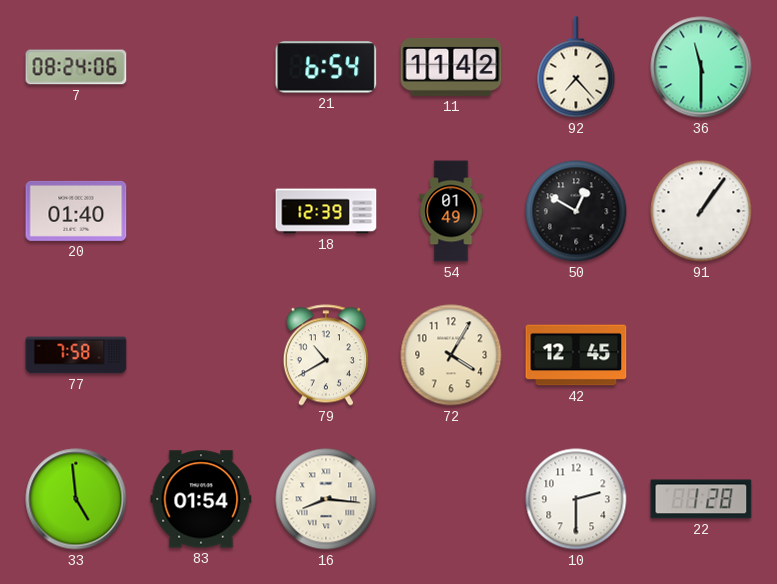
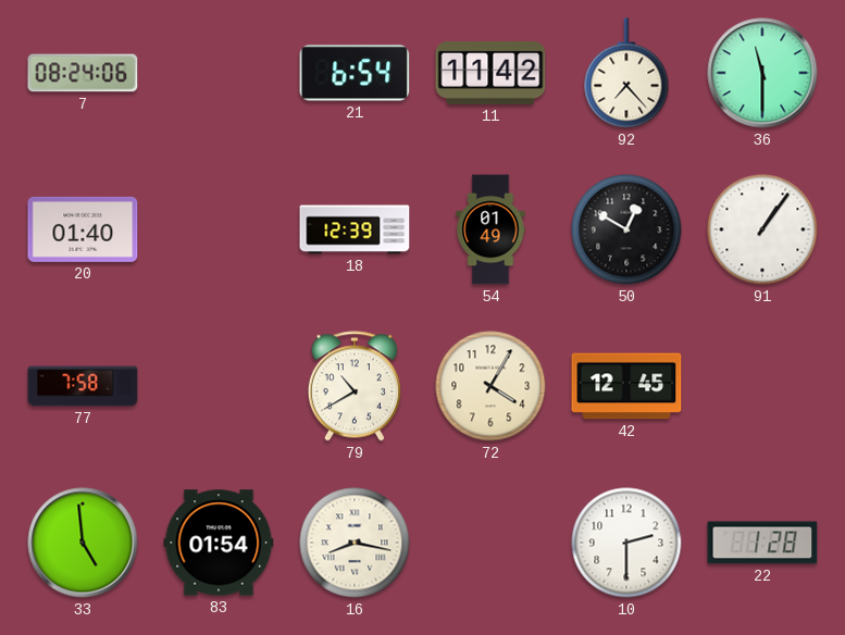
16: 8:16 -> 8:17
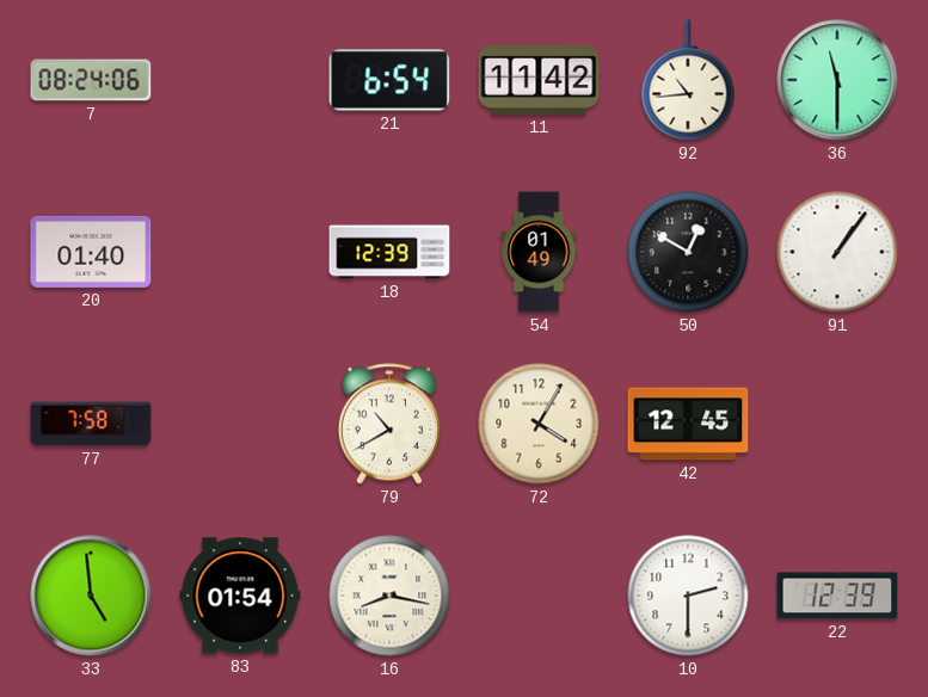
92: 7:23 -> 10:44
22: 1:28 -> 12:39
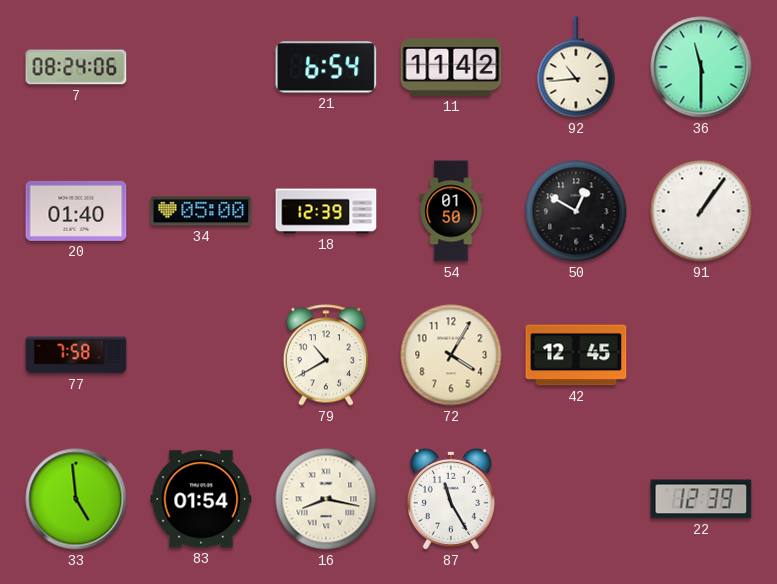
34: none -> 05:00
54: 01:49 -> 01:50
87: none -> 11:25
10: 2:30 -> none
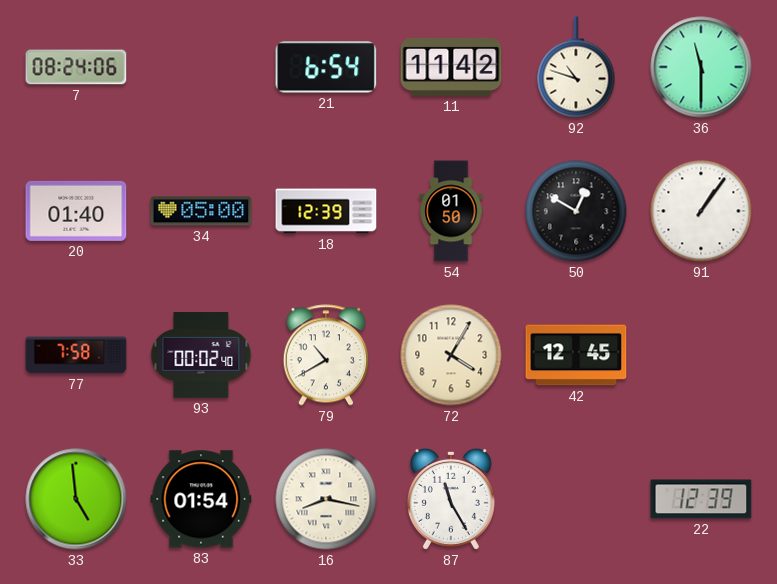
92: 10:44 -> 10:48
93: none -> 00:02
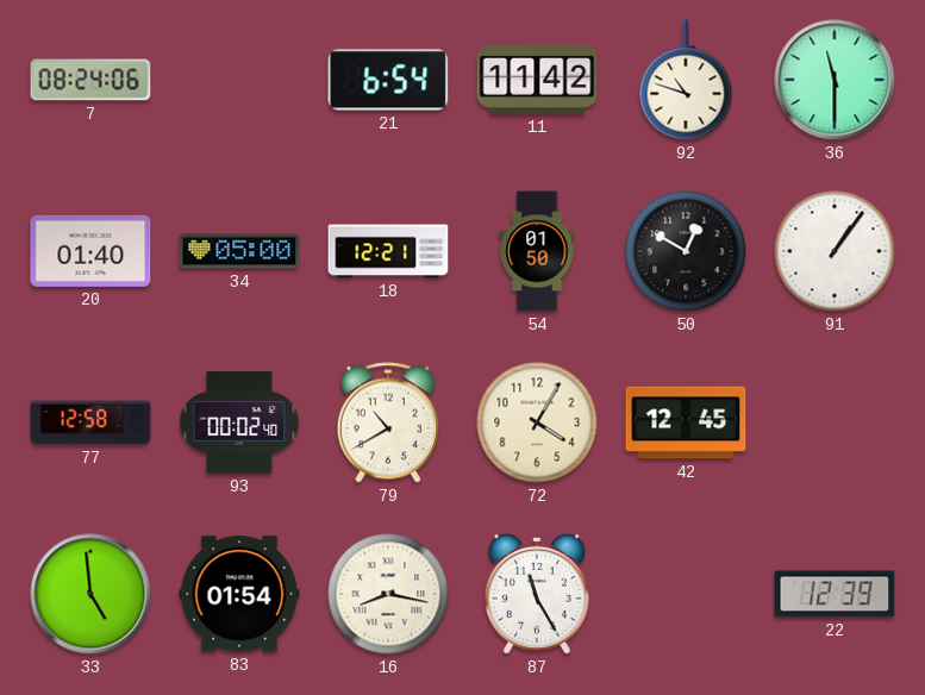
18: 12:39 -> 12:21
77: 7:58 -> 12:58
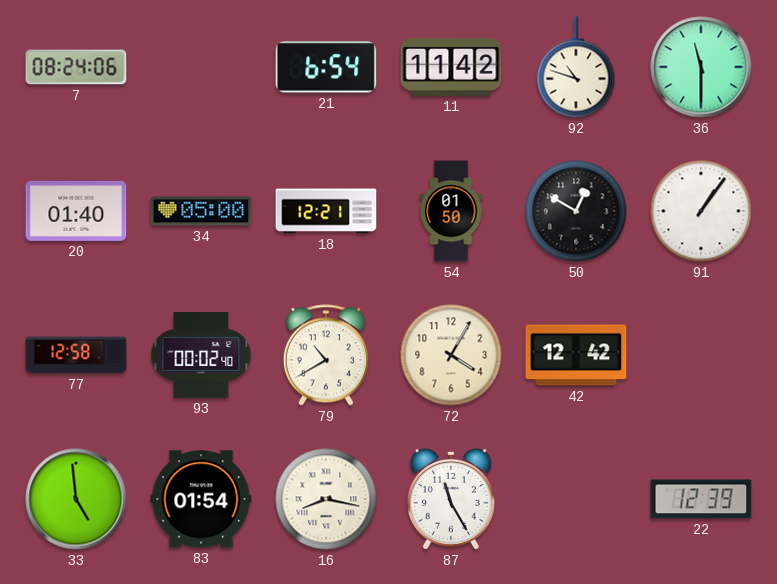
42: 12:45 -> 12:42
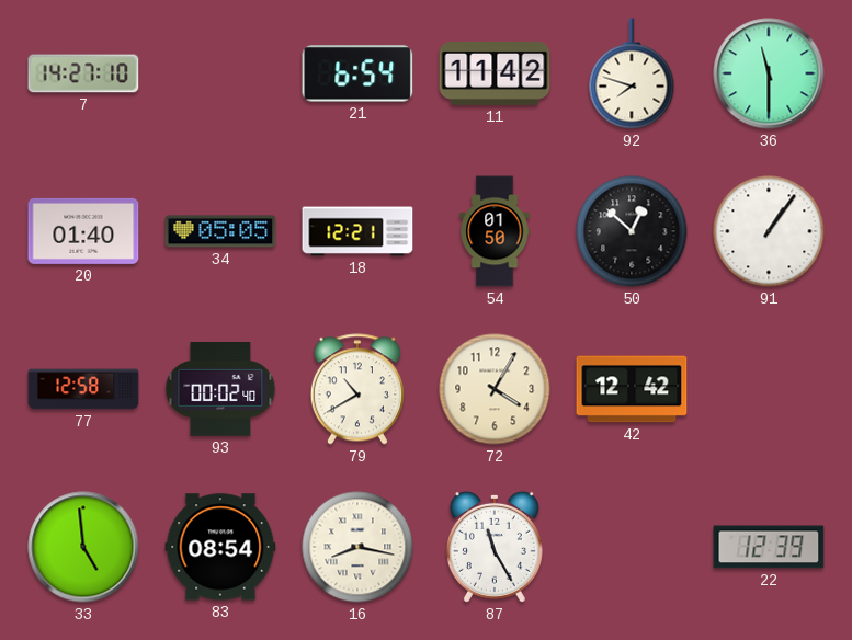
7: 08:24 -> 14:27
92: 10:48 -> 7:48
34: 05:00 -> 05:05
50: 12:50 -> 12:52
83: 01:54 -> 08:54
